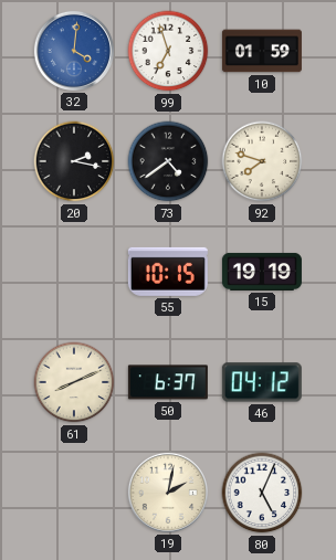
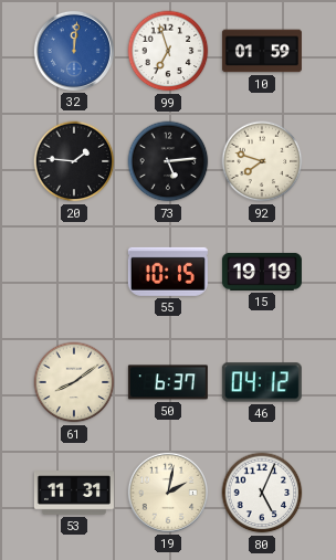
32: 4:01 -> 12:01
20: 2:17 -> 1:46
73: 4:39 -> 5:14
61: 8:11 -> 8:09
53: none -> 11:31
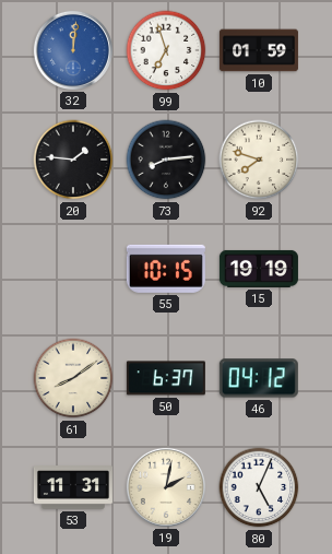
73: 5:14 -> 8:14
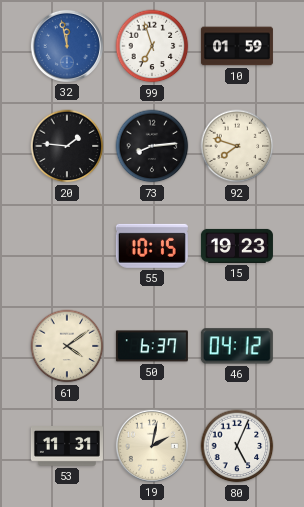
32: 12:01 -> 11:58
15: 19:19 -> 19:23
61: 8:09 -> 4:09
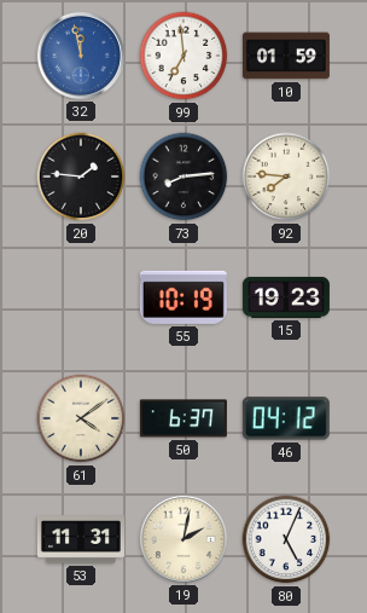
99: 6:57 -> 6:59
92: 7:48 -> 7:46
55: 10:15 -> 10:19
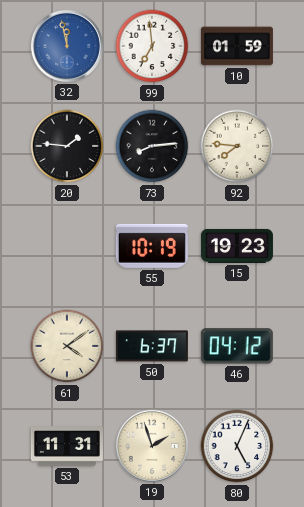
19: 2:02 -> 1:57
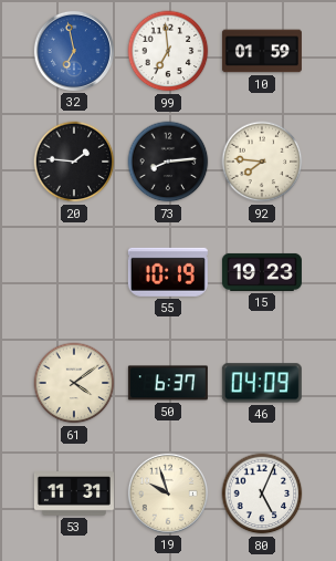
32: 11:58 -> 6:58
46: 04:12 -> 04:09
19: 1:57 -> 9:57
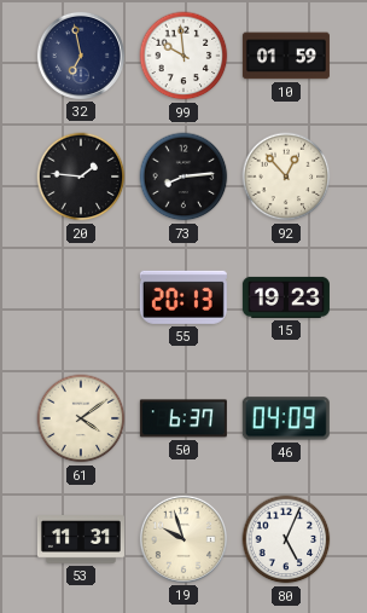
32 dial: blue -> navy
99: 6:59 -> 9:59
92: 7:46 -> 12:53
55: 10:19 -> 20:13
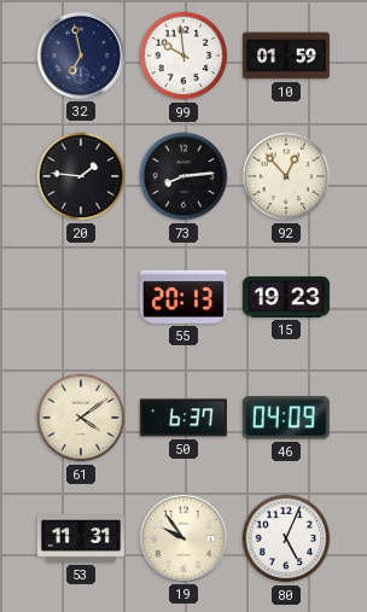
19: 9:57 -> 9:54
